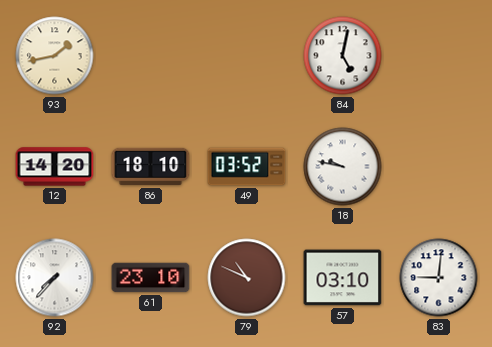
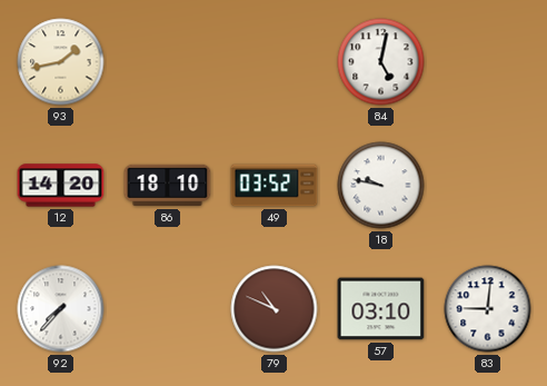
61: 23:10 -> none
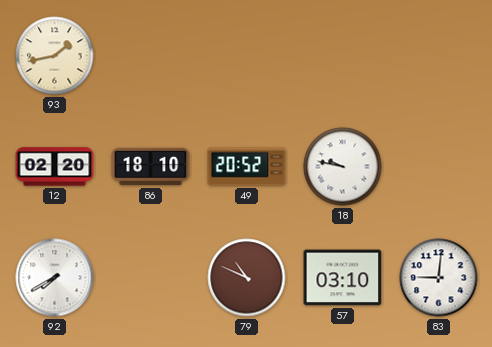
84: 5:02 -> none
12: 14:20 -> 02:20
49: 03:52 -> 20:52
92: 7:37 -> 7:40
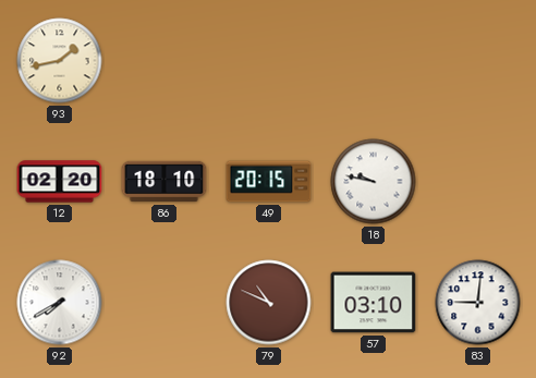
49: 20:52 -> 20:15
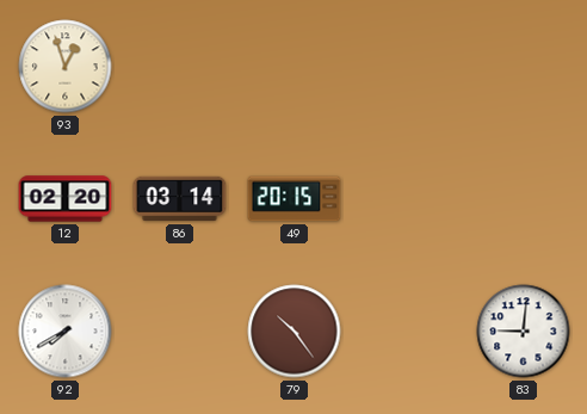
93: 1:43 -> 12:57
86: 18:10 -> 03:14
18: 9:47 -> none
79: 10:49 -> 10:24
57: 03:10 -> none
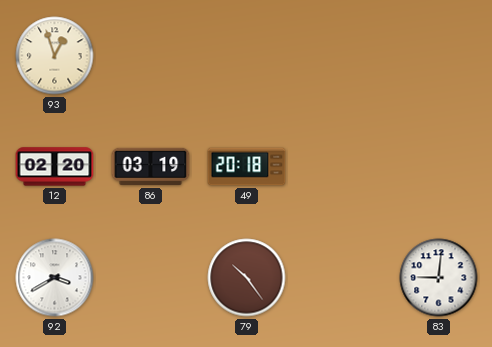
86: 03:14 -> 03:19
49: 20:15 -> 20:18
92: 7:40 -> 3:40
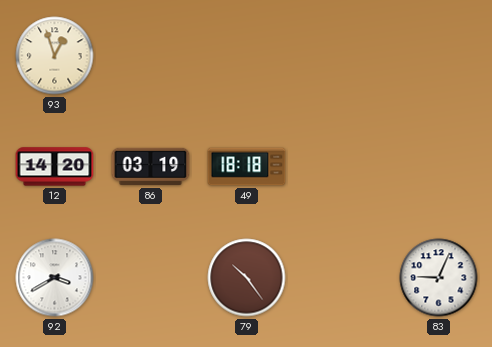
12: 02:20 -> 14:20
49: 20:18 -> 18:18
83: 9:01 -> 9:04
